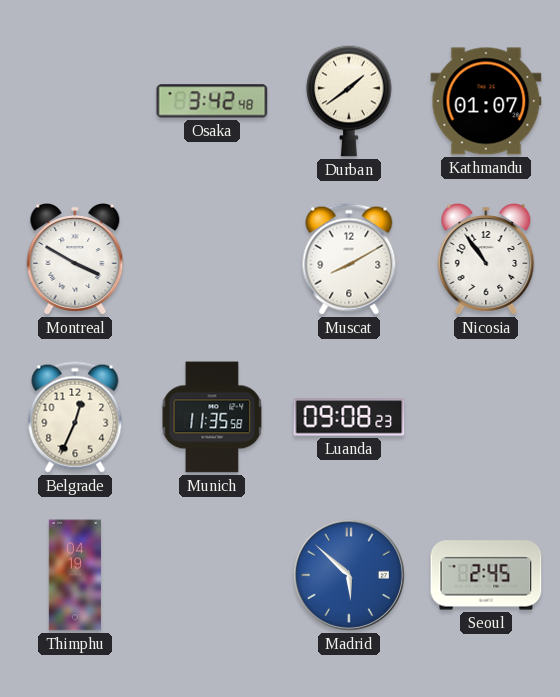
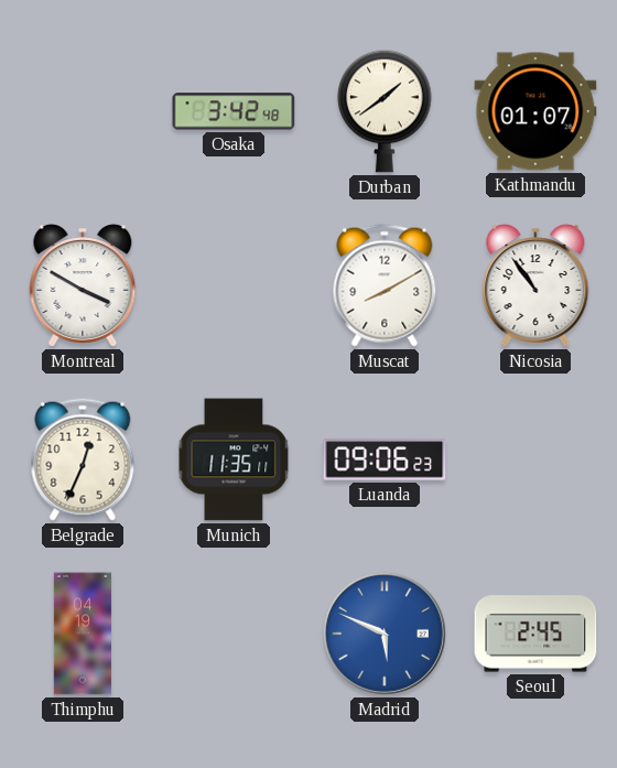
Munich: 11:35:58 -> 11:35:11
Luanda: 09:08 -> 09:06
Madrid: 5:52 -> 5:49
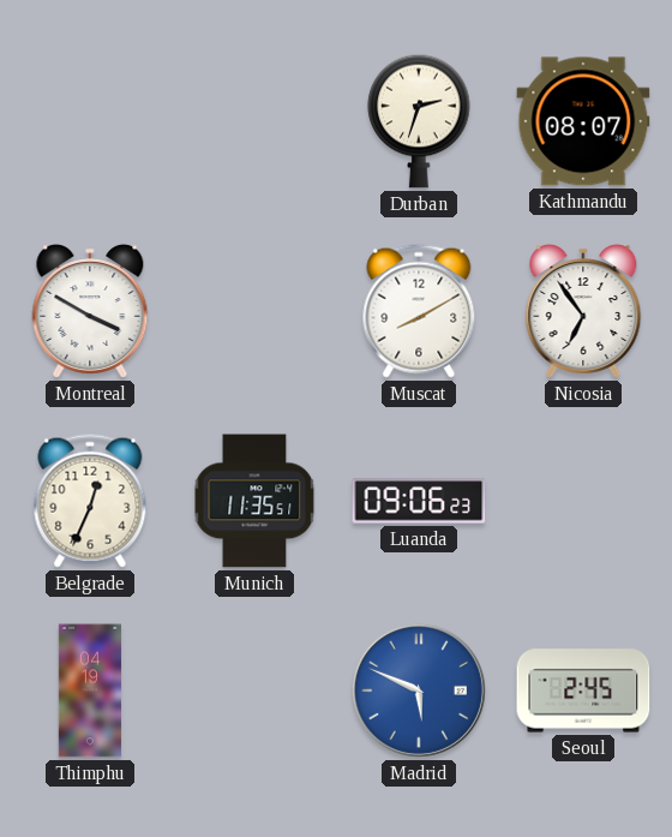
Osaka: 3:42 -> none
Durban: 1:39 -> 2:33
Kathmandu: 01:07 -> 08:07
Nicosia: 10:54 -> 6:54
Munich: 11:35:11 -> 11:35:51
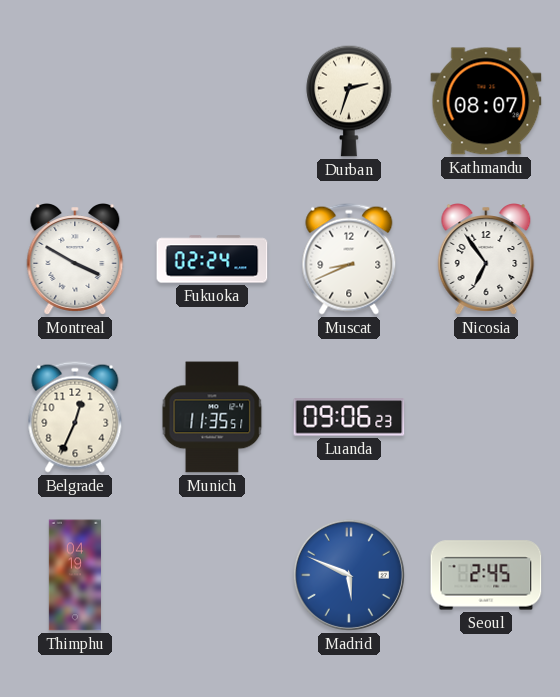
Fukuoka: none -> 02:24
Muscat: 8:10 -> 8:41
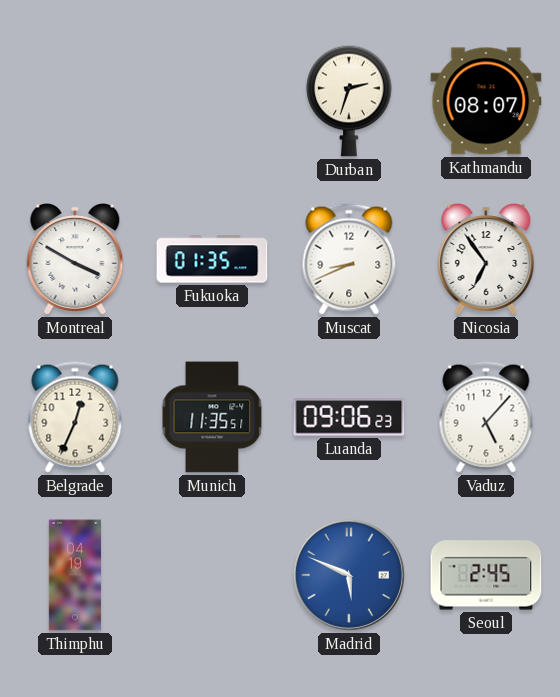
Fukuoka: 02:24 -> 01:35
Vaduz: none -> 5:07
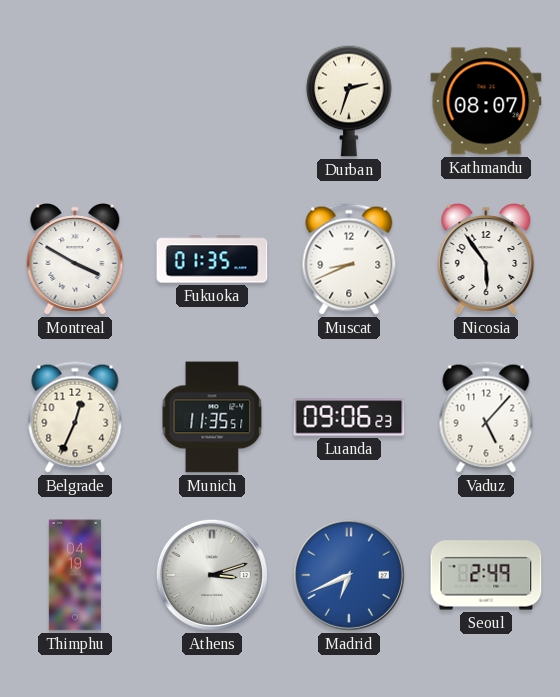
Nicosia: 6:54 -> 5:54
Athens: none -> 3:12
Madrid: 5:49 -> 6:41
Seoul: 2:45 -> 2:49
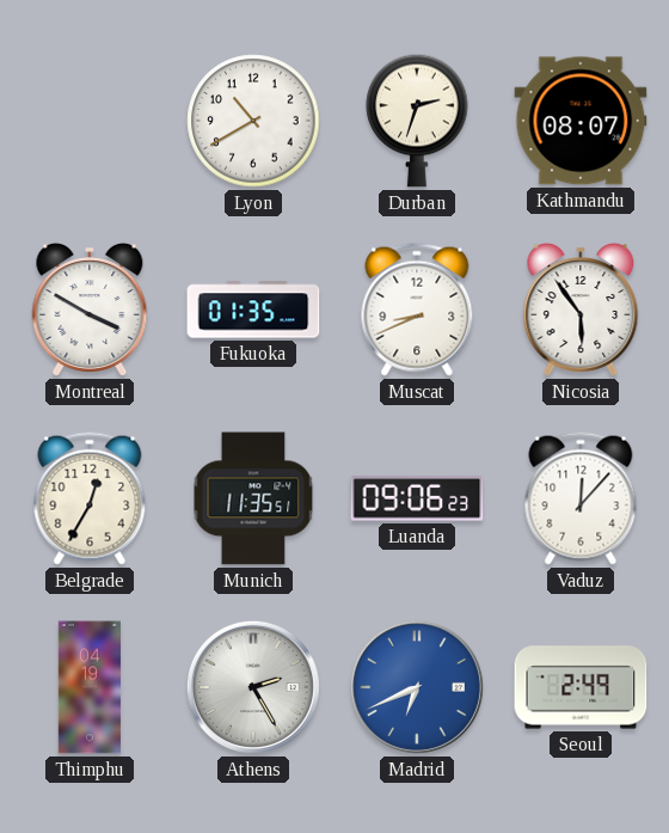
Lyon: none -> 10:40
Belgrade: 12:34 -> 12:35
Vaduz: 5:07 -> 12:07
Athens: 3:12 -> 2:25
